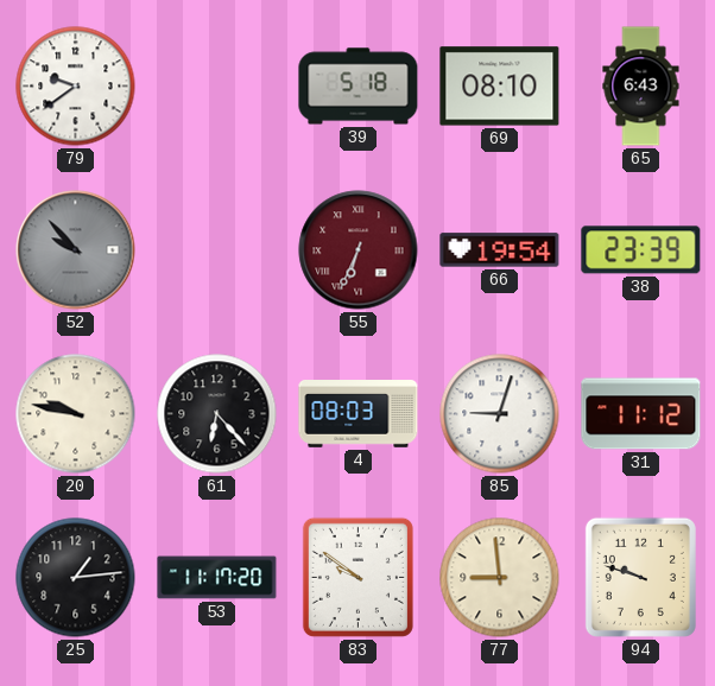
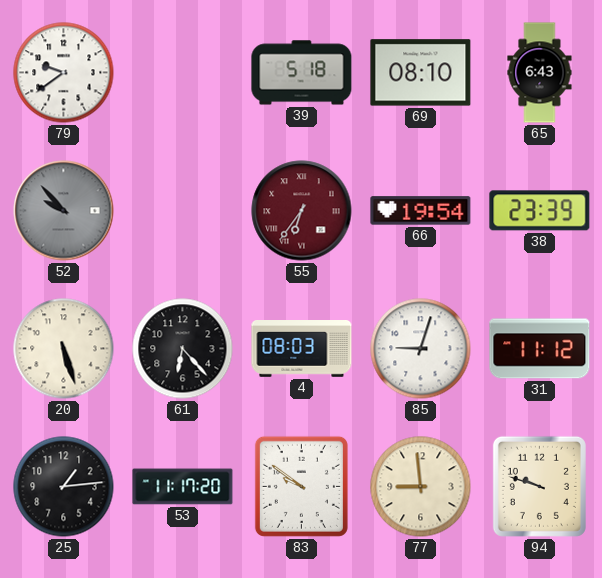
55: 6:34 -> 6:36
20: 9:47 -> 5:27
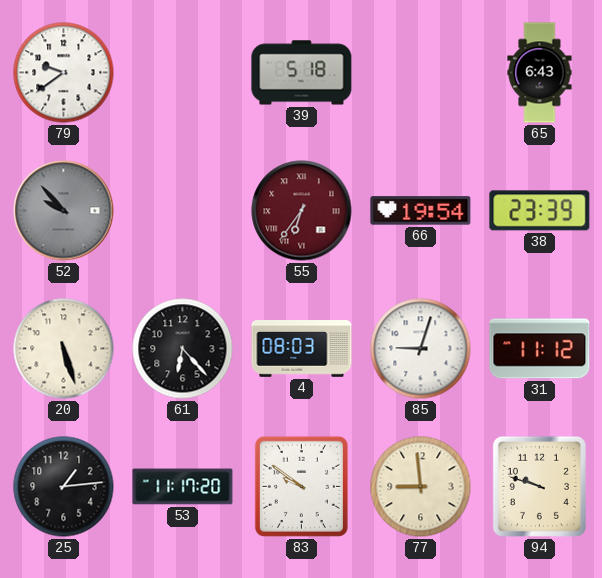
69: 08:10 -> none
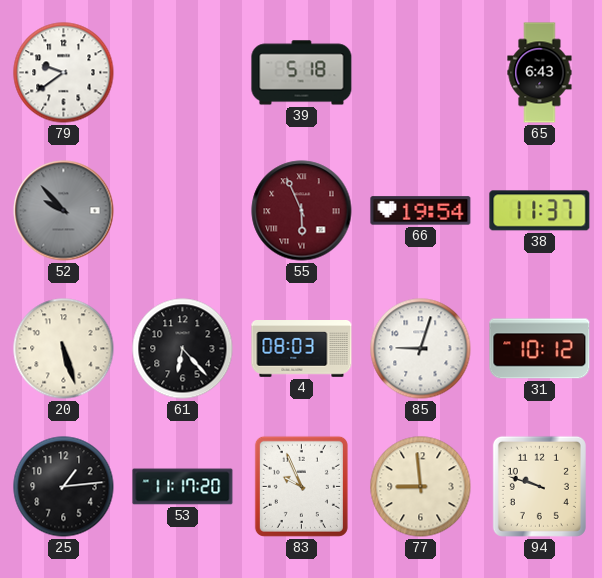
55: 6:36 -> 5:56
38: 23:39 -> 11:37
31: 11:12 -> 10:12
83: 9:51 -> 9:56
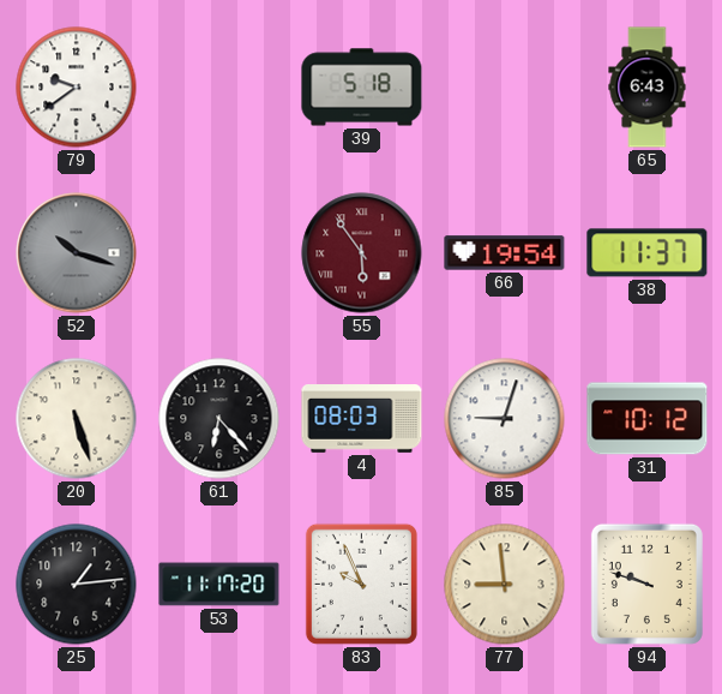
52: 9:53 -> 10:18
55: 5:56 -> 5:54
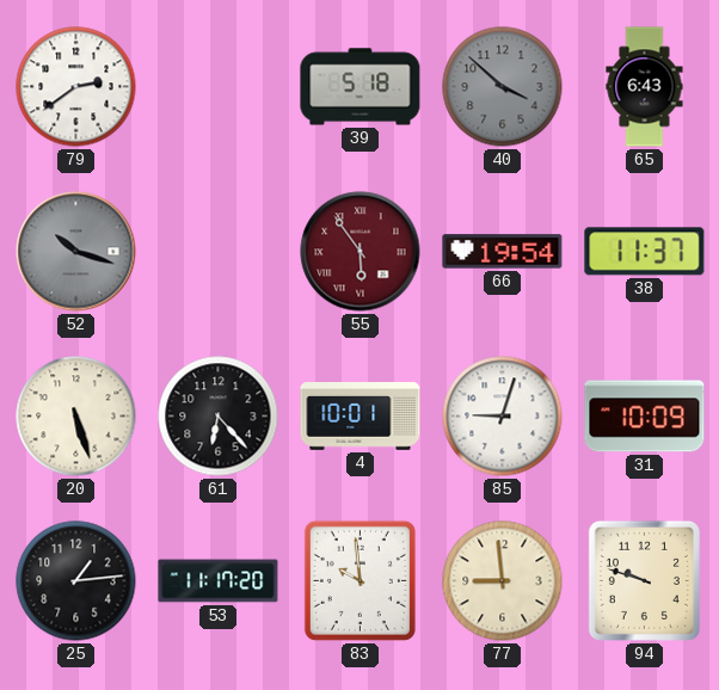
79: 9:39 -> 2:39
40: none -> 3:52
4: 08:03 -> 10:01
31: 10:12 -> 10:09
83: 9:56 -> 9:59
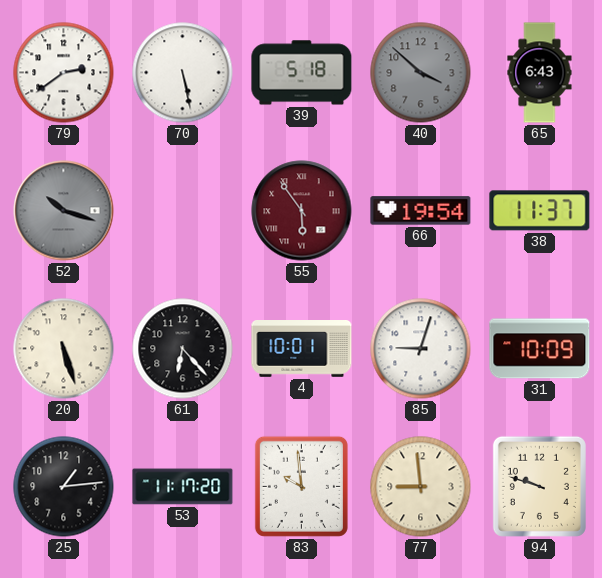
70: none -> 5:28
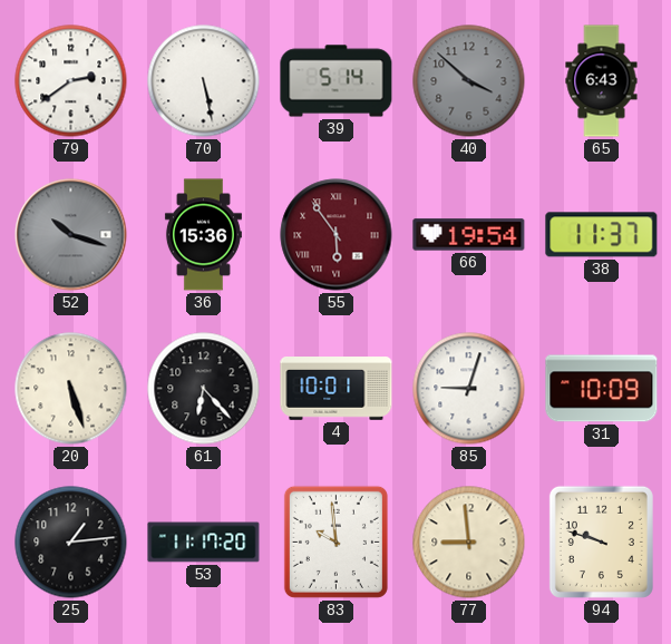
39: 5:18 -> 5:14
36: none -> 15:36
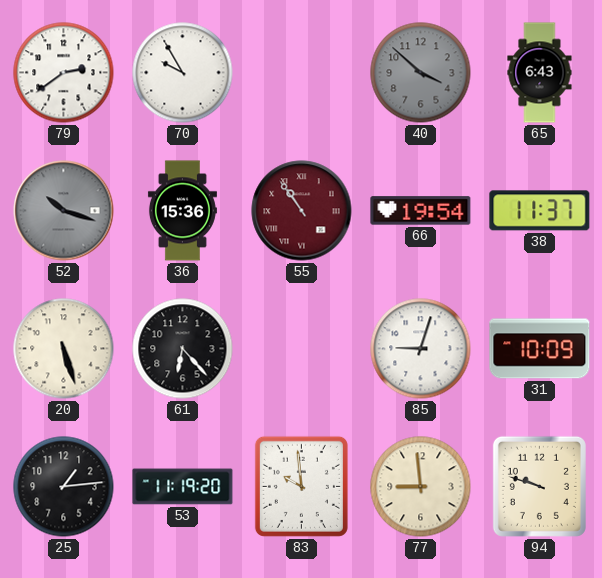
70: 5:28 -> 9:55
39: 5:14 -> none
55: 5:54 -> 10:54
4: 10:01 -> none
53: 11:17 -> 11:19
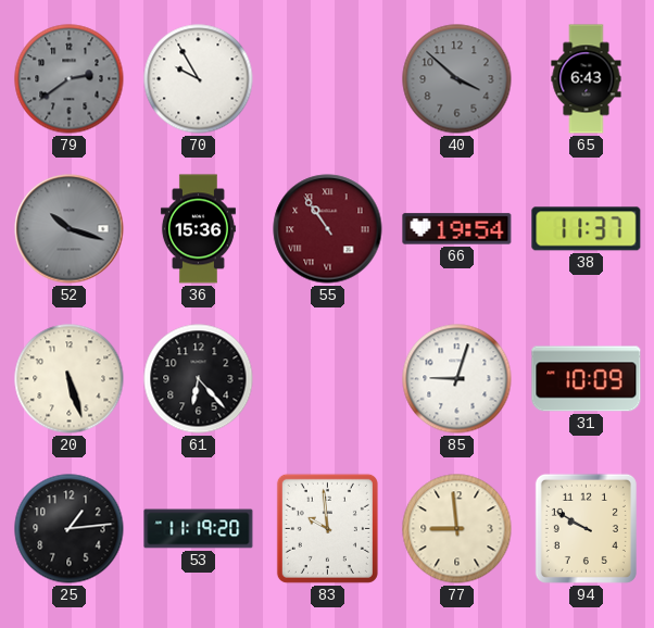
79 dial: white -> grey
94: 9:48 -> 9:50
